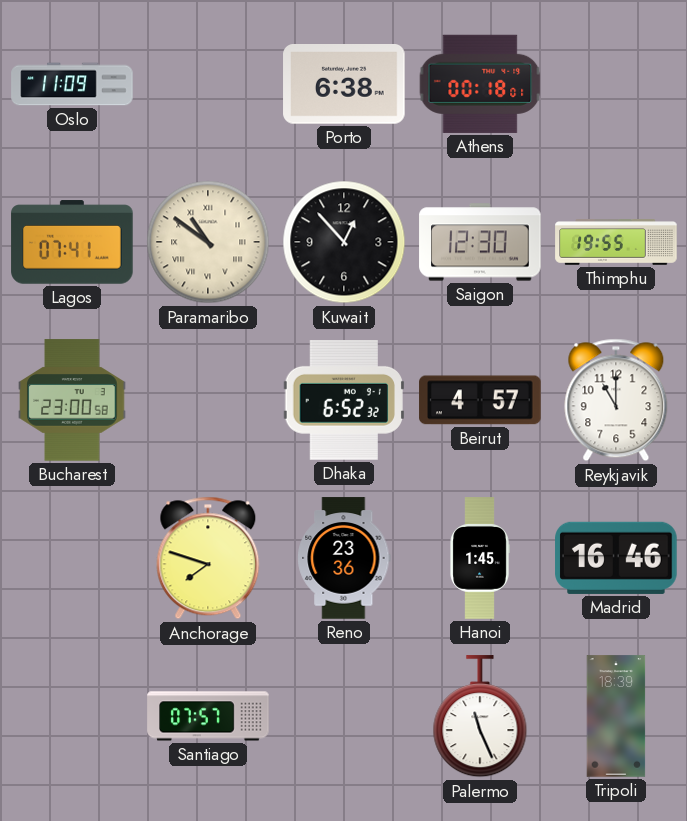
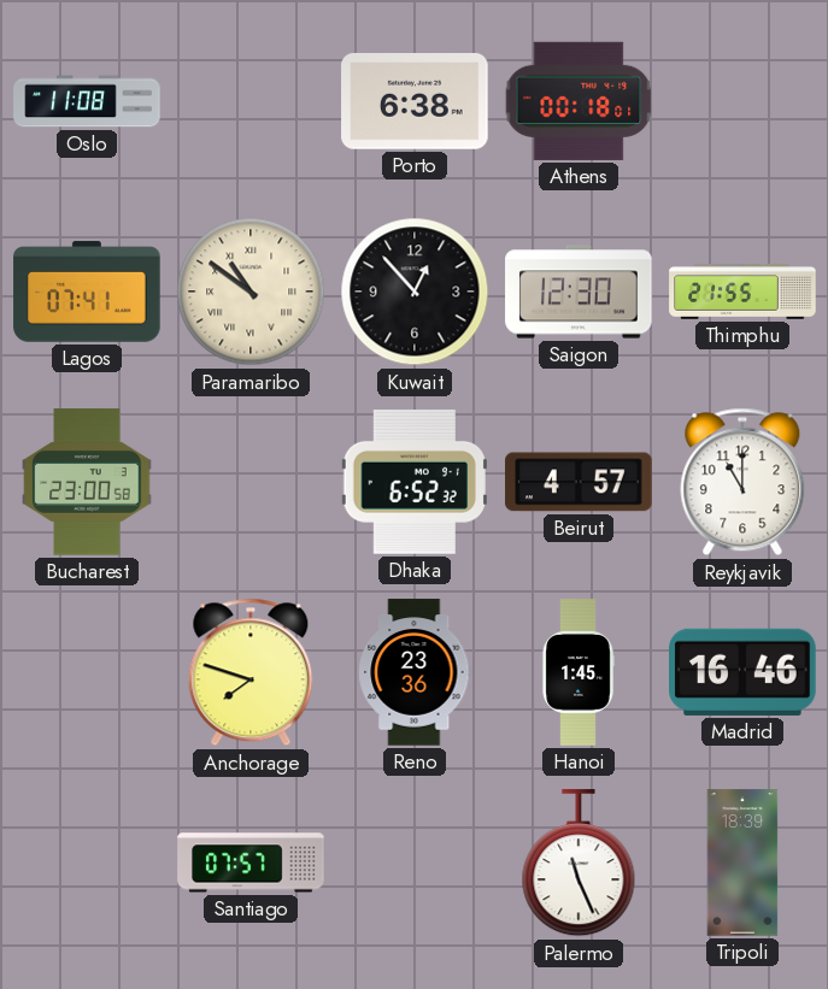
Oslo: 11:09 -> 11:08
Thimphu: 19:55 -> 21:55
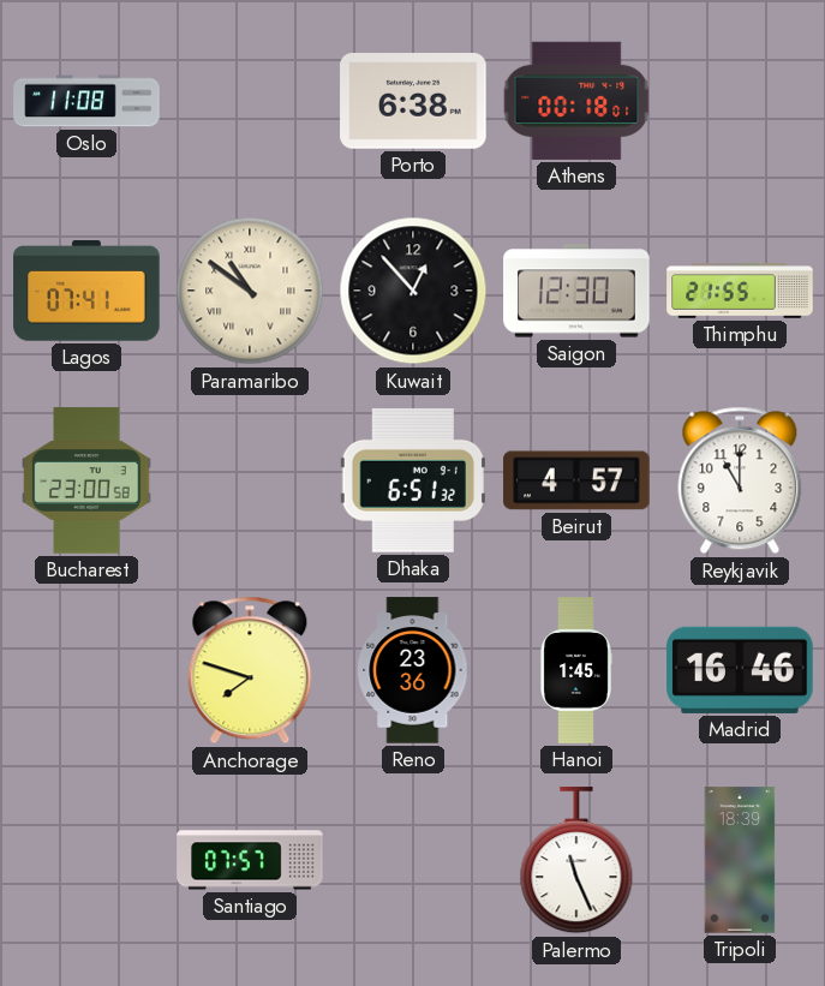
Dhaka: 6:52 -> 6:51
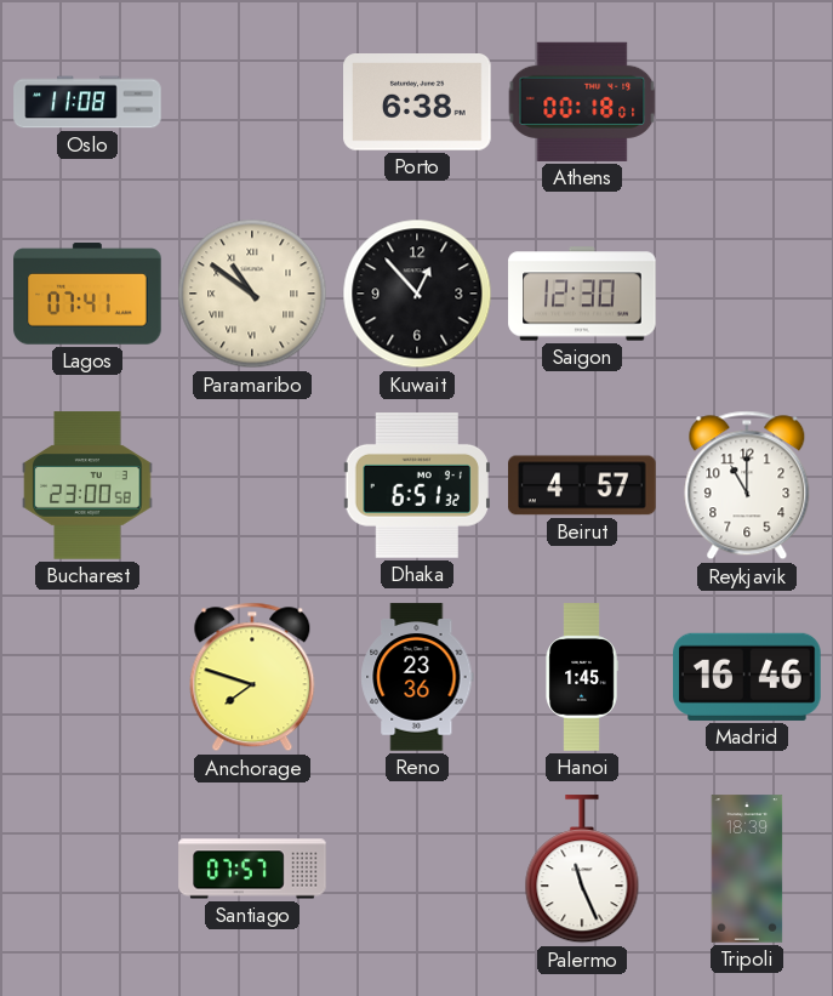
Thimphu: 21:55 -> none
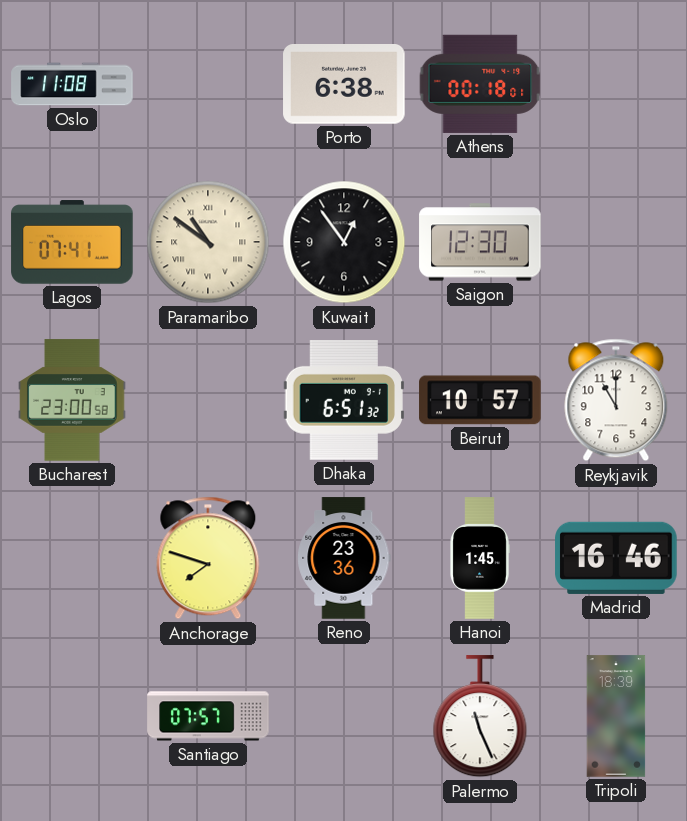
Kuwait: 12:53 -> 12:54
Beirut: 4:57 -> 10:57
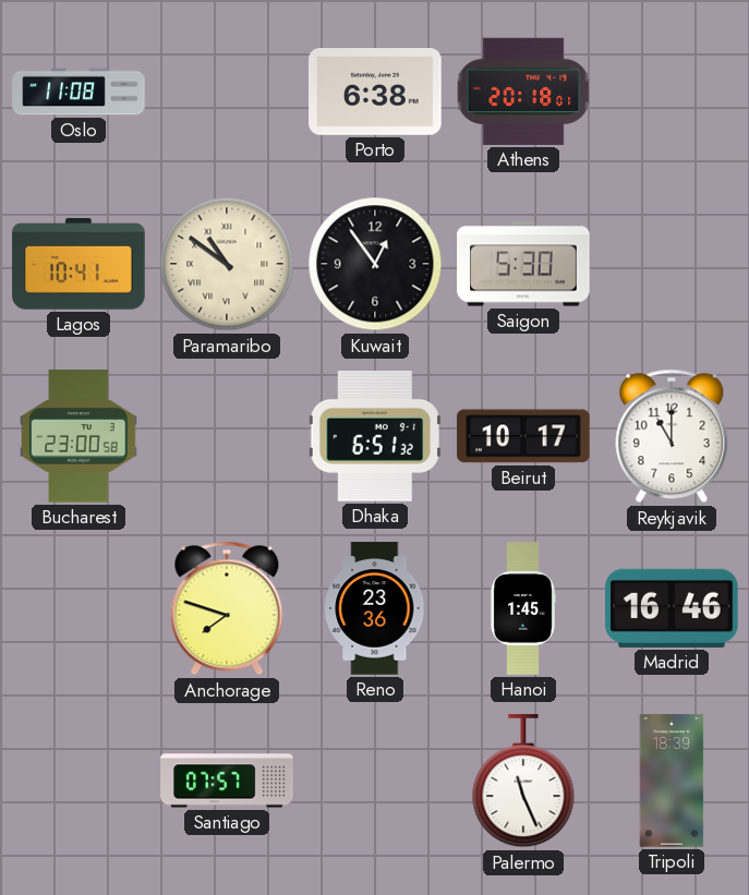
Athens: 00:18 -> 20:18
Lagos: 07:41 -> 10:41
Saigon: 12:30 -> 5:30
Beirut: 10:57 -> 10:17
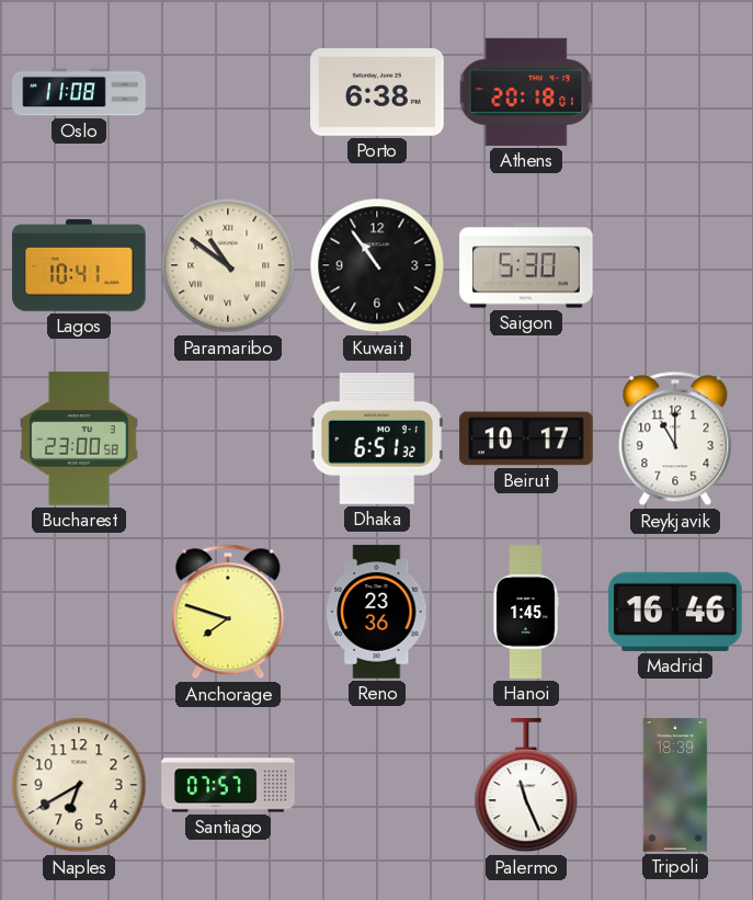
Kuwait: 12:54 -> 10:54
Naples: none -> 6:40
